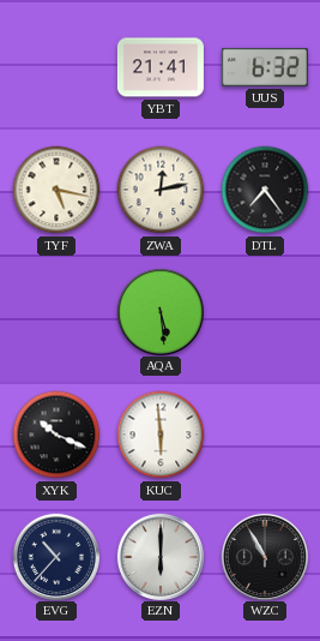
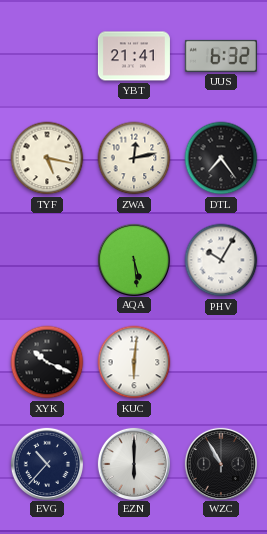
PHV: none -> 10:05
KUC: 5:59 -> 6:01
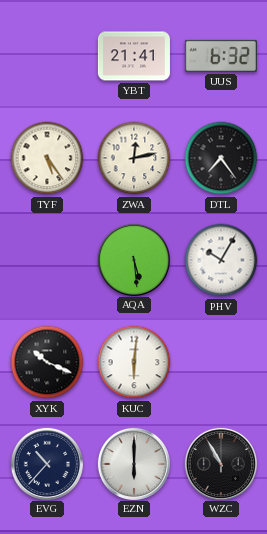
TYF: 5:17 -> 5:24
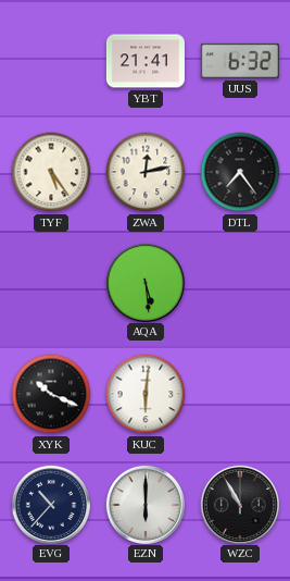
PHV: 10:05 -> none
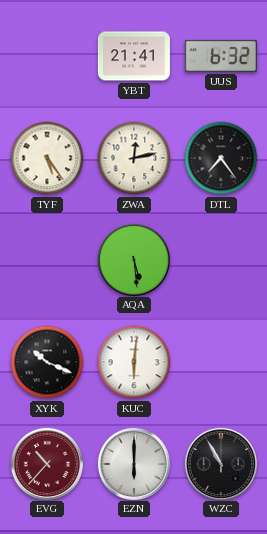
EVG dial: navy -> burgundy
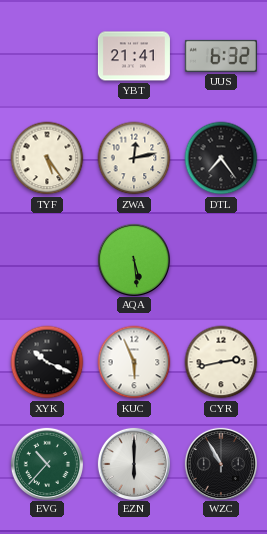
KUC: 6:01 -> 5:56
CYR: none -> 2:43
EVG dial: burgundy -> green
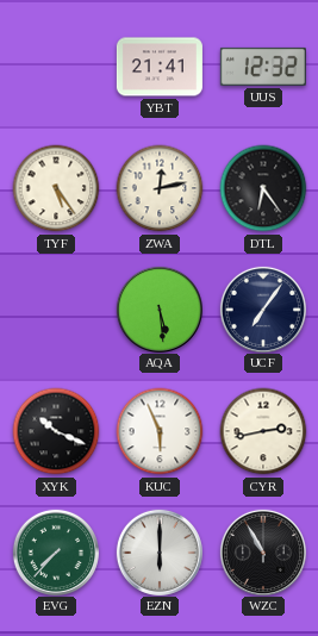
UUS: 6:32 -> 12:32
DTL: 7:24 -> 6:24
UCF: none -> 7:06
EVG: 10:37 -> 7:37
